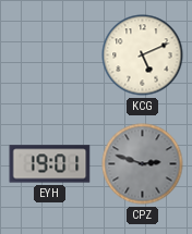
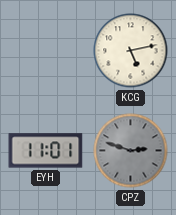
KCG: 5:11 -> 5:13
EYH: 19:01 -> 11:01
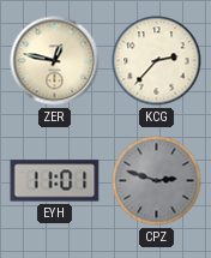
ZER: none -> 12:47
KCG: 5:13 -> 2:37
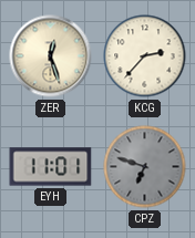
ZER: 12:47 -> 12:27
CPZ: 2:48 -> 6:48
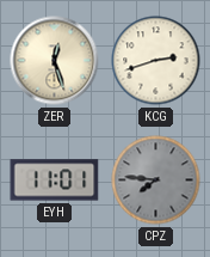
KCG: 2:37 -> 2:42
CPZ: 6:48 -> 7:46
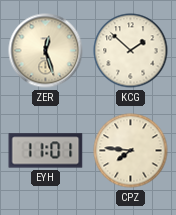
KCG: 2:42 -> 1:52
CPZ dial: grey -> cream
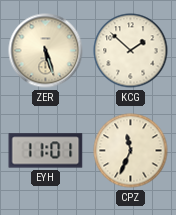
ZER: 12:27 -> 5:27
CPZ: 7:46 -> 11:34
